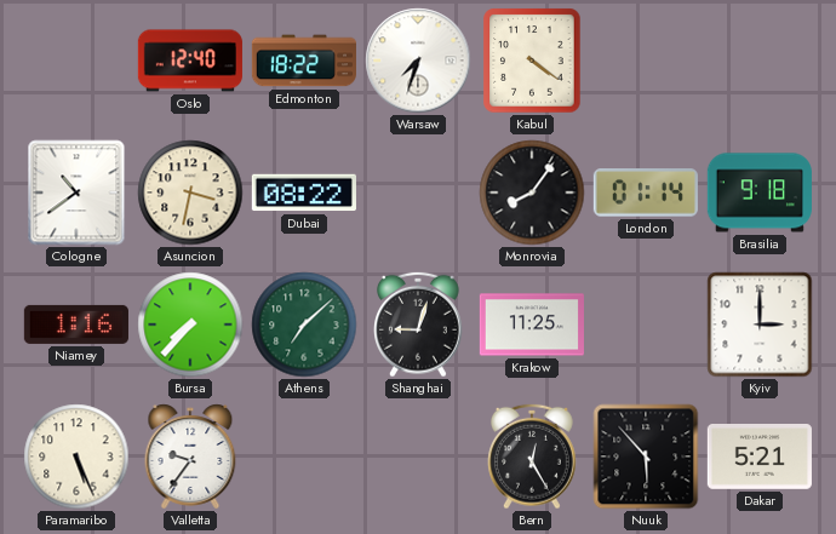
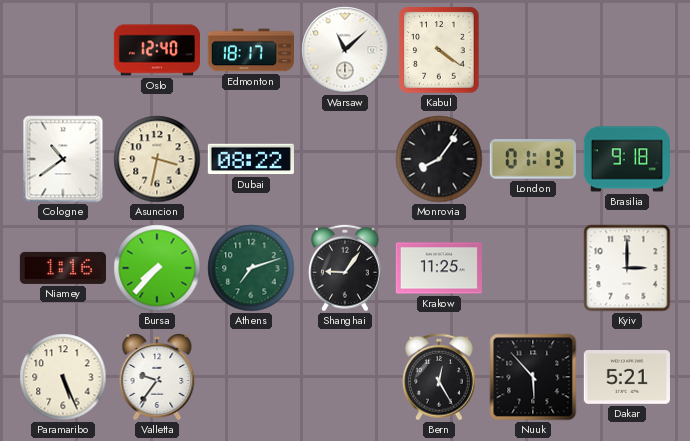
Edmonton: 18:22 -> 18:17
Warsaw: 7:33 -> 11:08
London: 01:14 -> 01:13
Athens: 7:08 -> 7:12
Shanghai: 9:03 -> 9:06
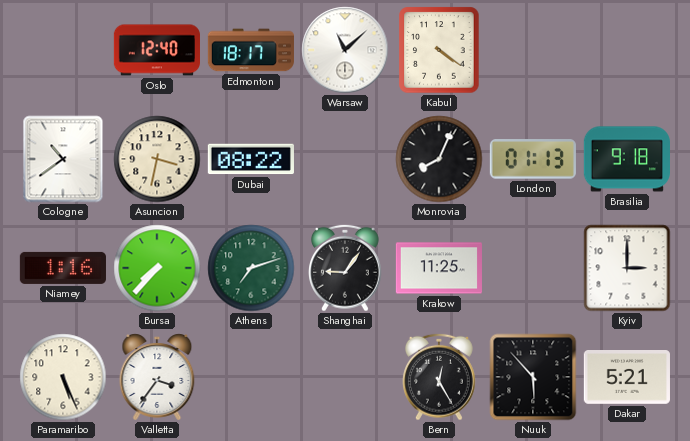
Monrovia: 8:06 -> 8:04
Valletta: 9:36 -> 3:36
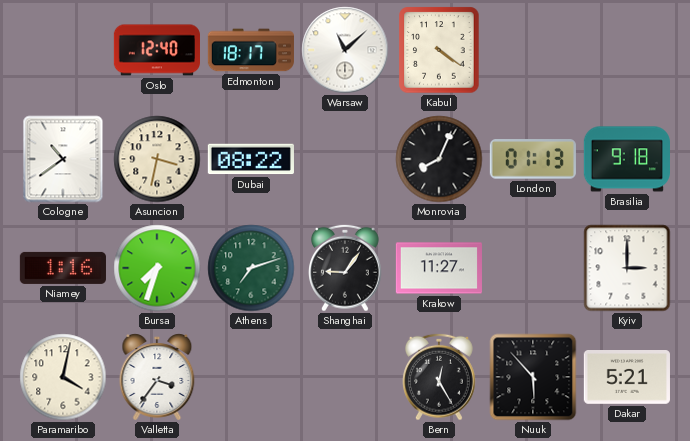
Bursa: 7:37 -> 7:33
Krakow: 11:25 -> 11:27
Paramaribo: 5:26 -> 4:02
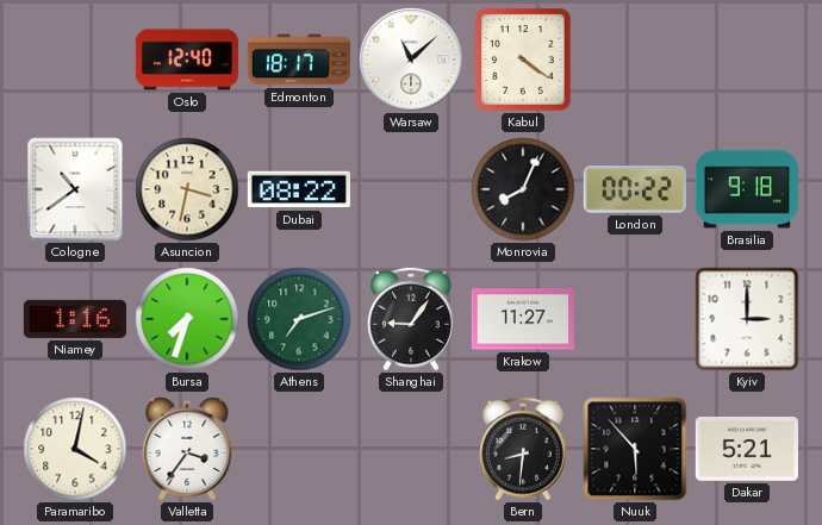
London: 01:13 -> 00:22
Bern: 12:25 -> 8:31
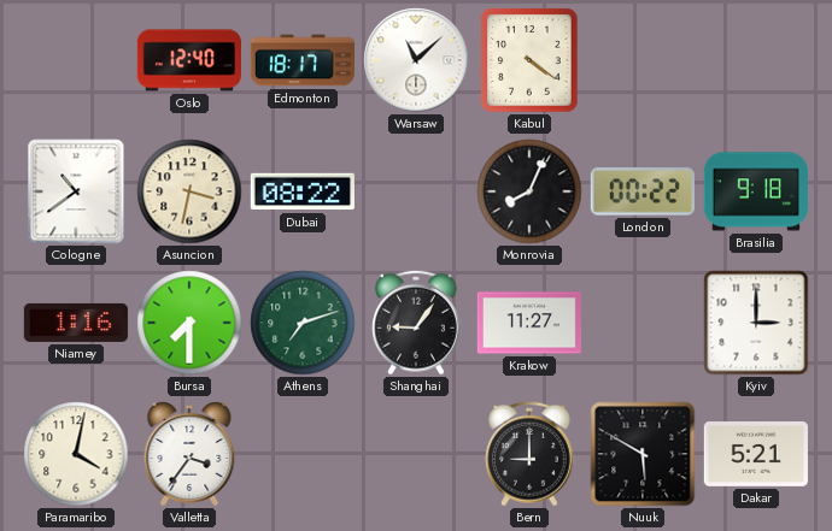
Bursa: 7:33 -> 7:30
Bern: 8:31 -> 9:00
Nuuk: 5:53 -> 5:50
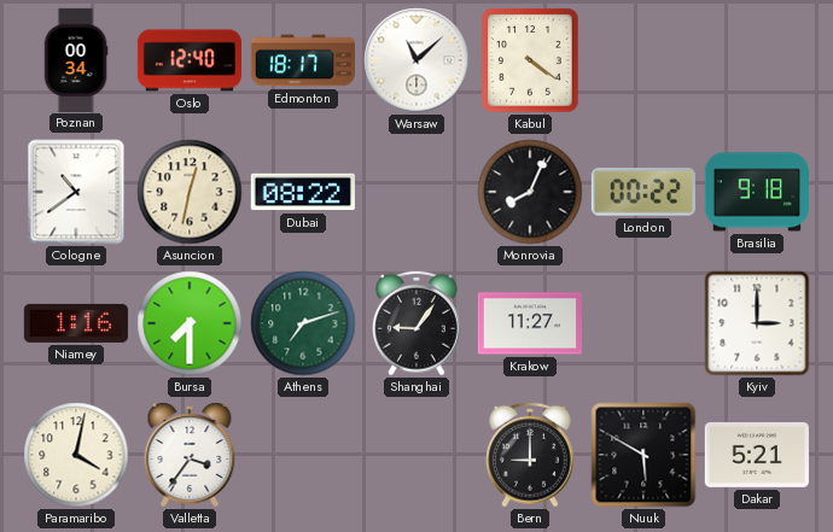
Poznan: none -> 00:34
Asuncion: 3:32 -> 12:32
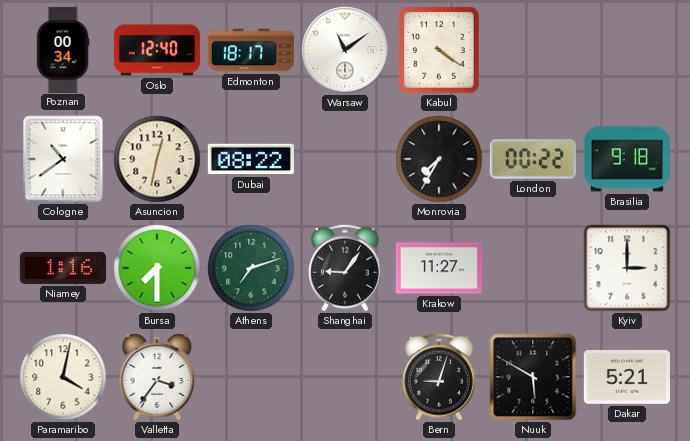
Warsaw: 11:08 -> 11:09
Monrovia: 8:04 -> 7:35
Bern: 9:00 -> 9:03
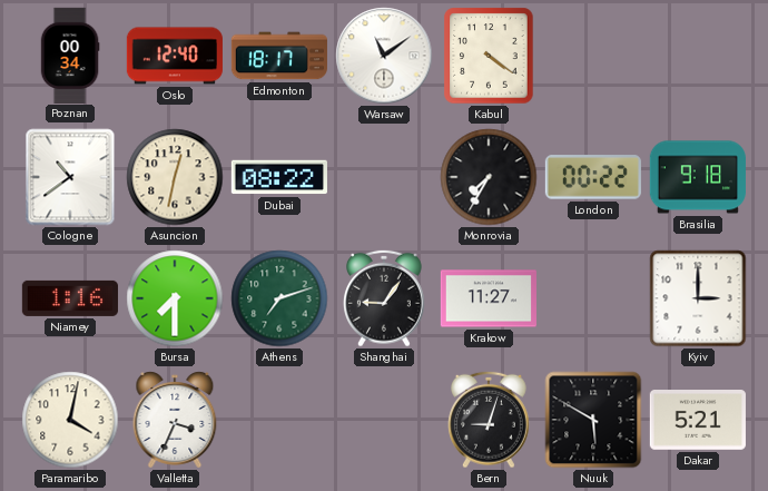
Valletta: 3:36 -> 3:34
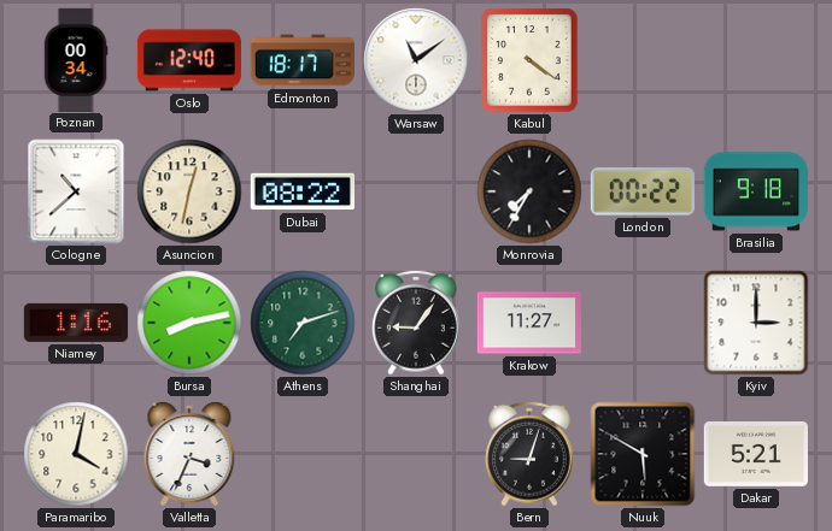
Cologne: 10:39 -> 10:38
Bursa: 7:30 -> 8:13
